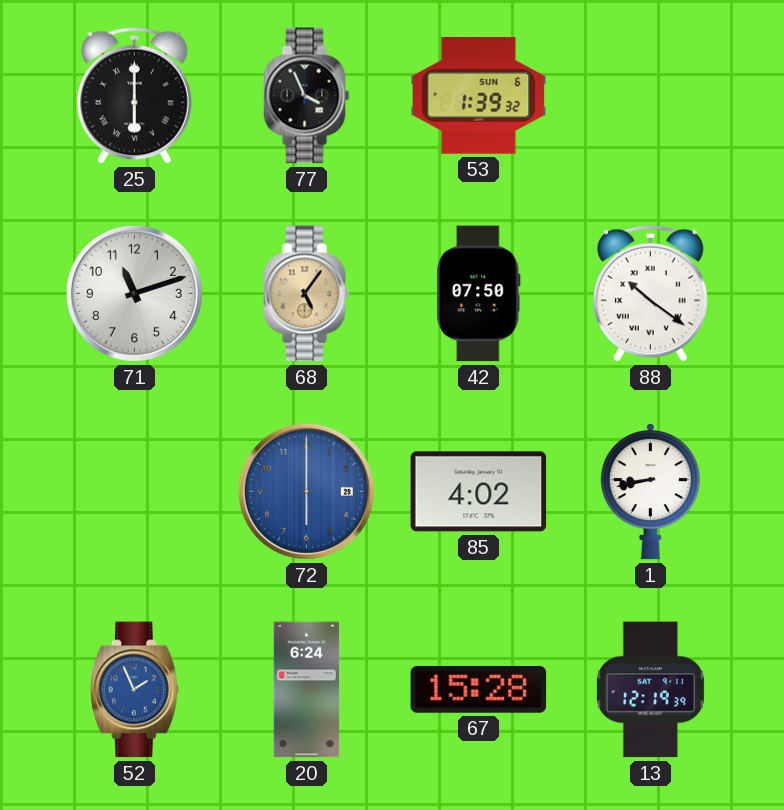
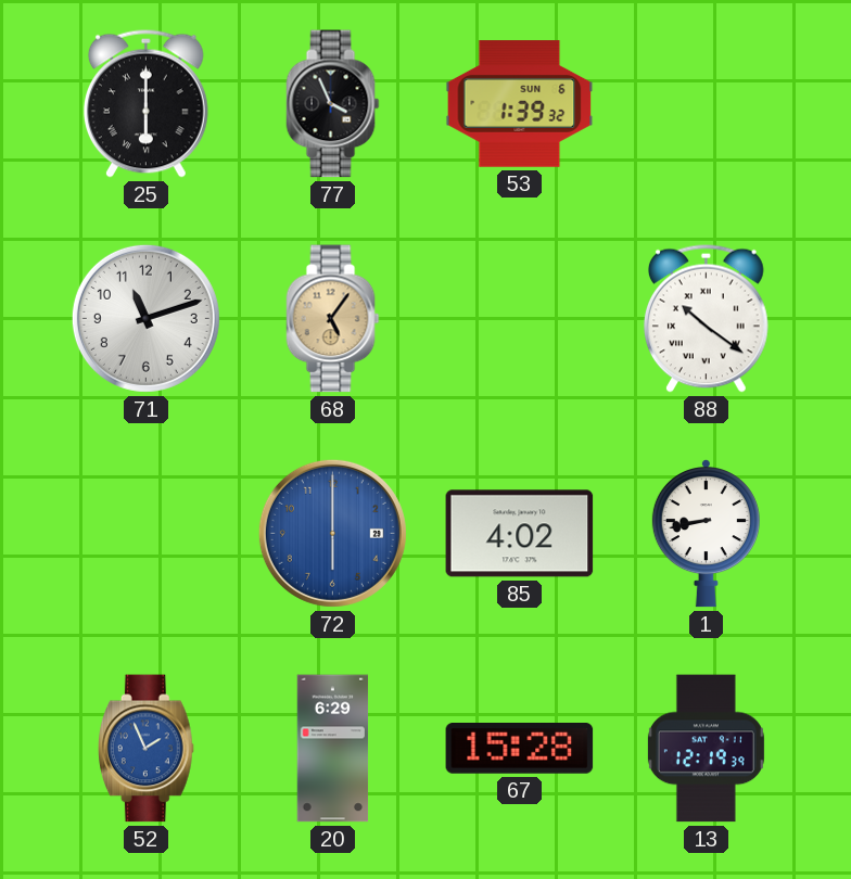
42: 07:50 -> none
20: 6:24 -> 6:29
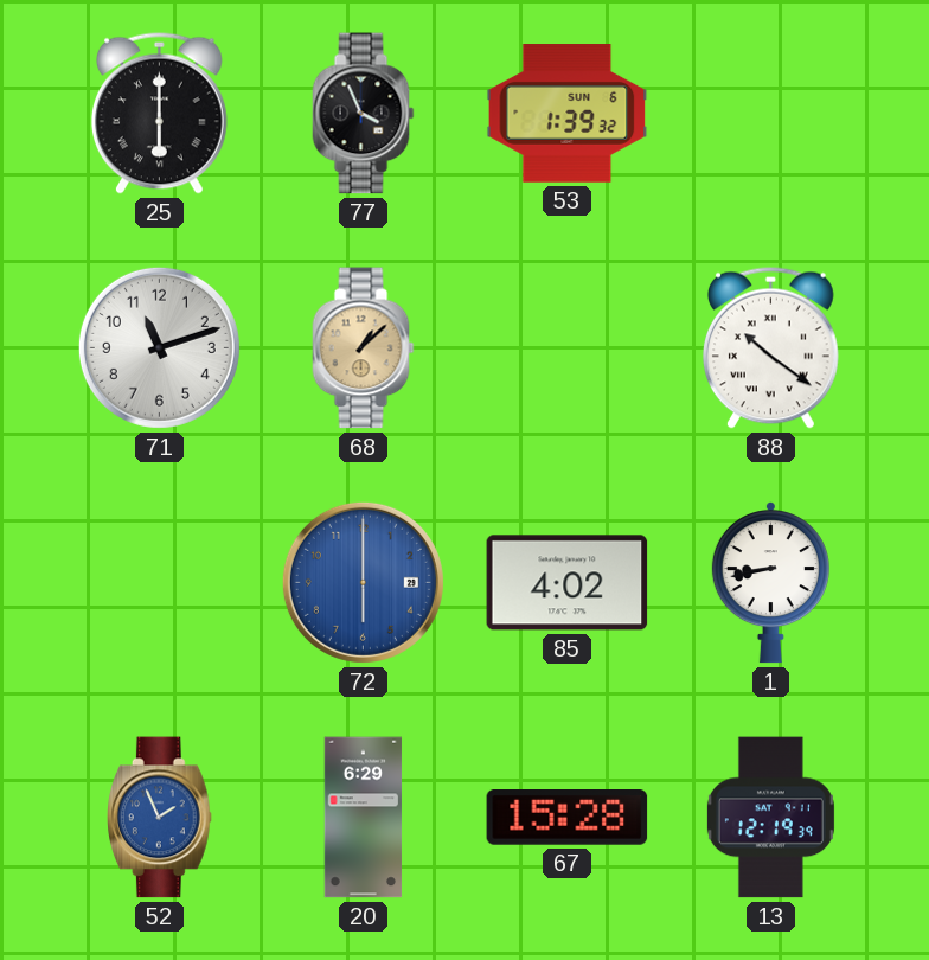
68: 5:06 -> 1:08
